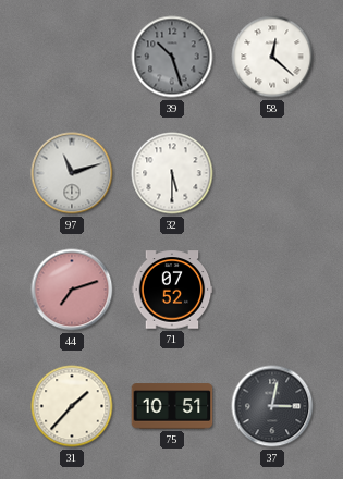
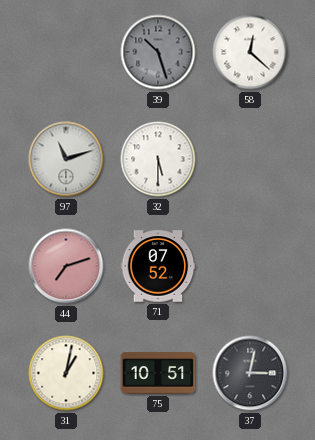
31: 1:37 -> 1:02
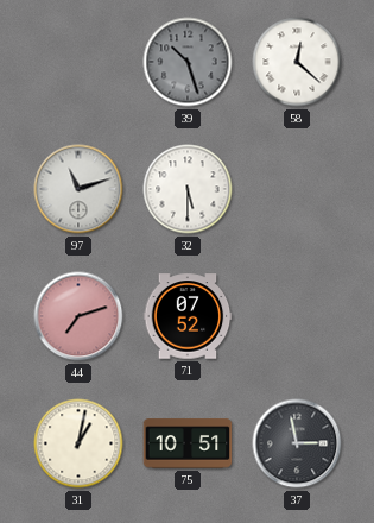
37: 3:02 -> 2:58
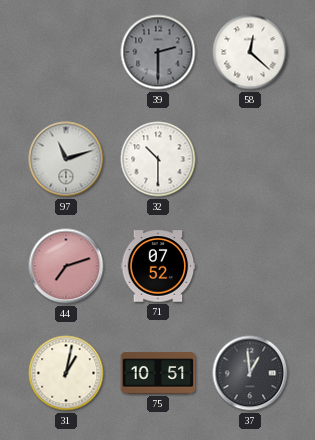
39: 10:27 -> 2:30
32: 5:30 -> 10:30
37: 2:58 -> 12:59
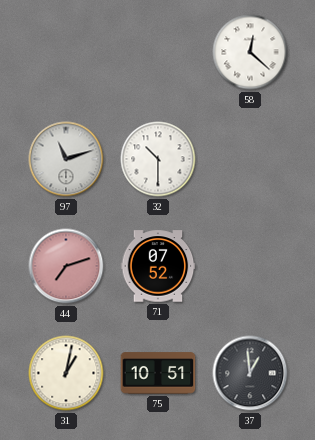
39: 2:30 -> none
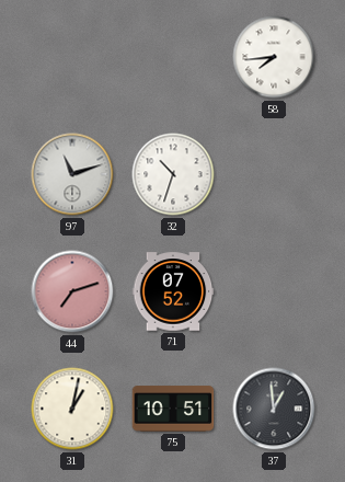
58: 12:22 -> 7:44
32: 10:30 -> 10:33
